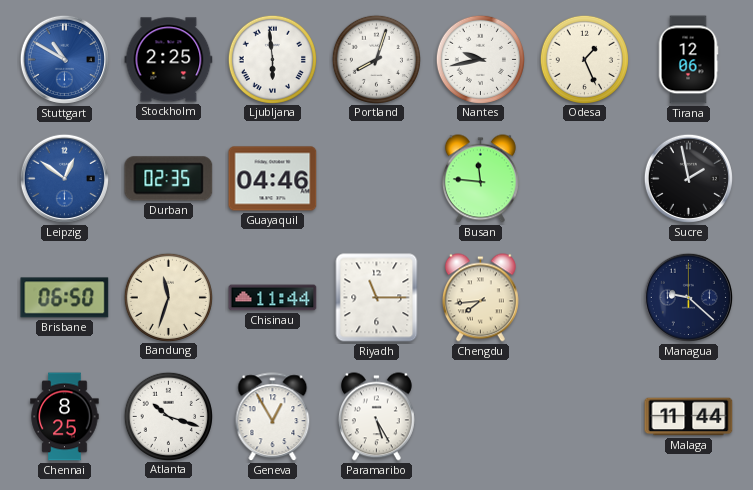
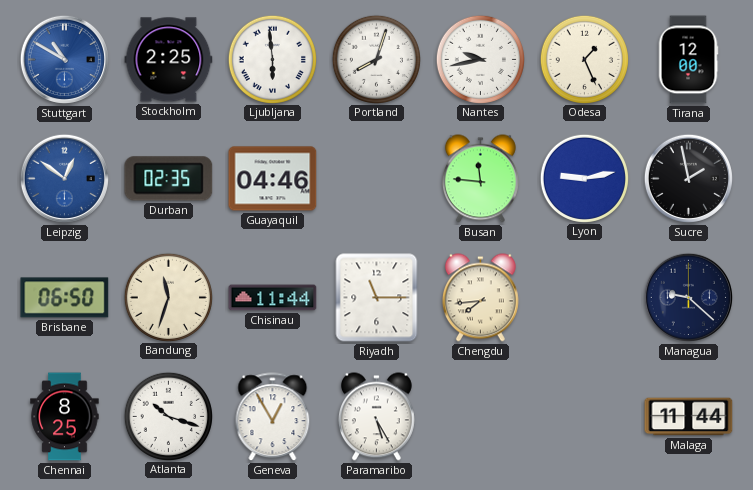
Tirana: 12:06 -> 12:00
Lyon: none -> 9:13
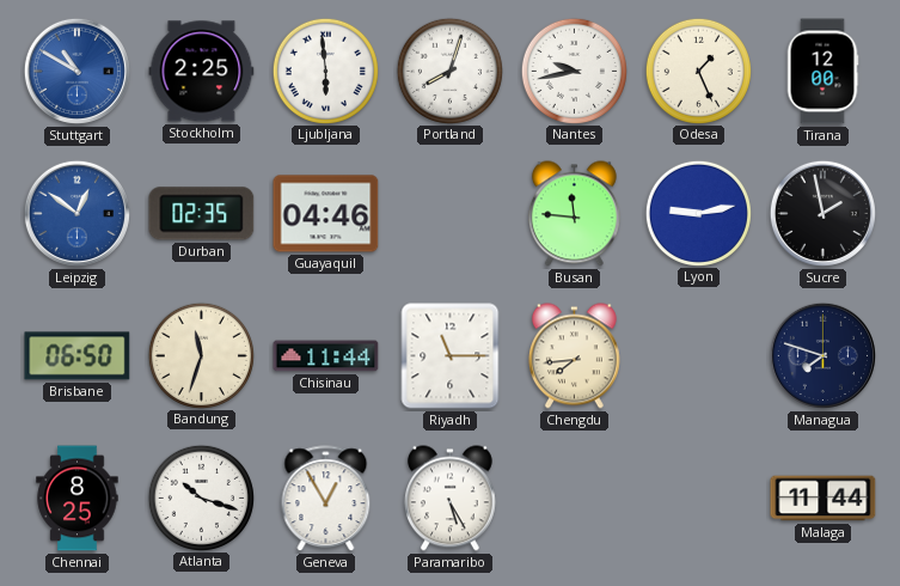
Managua: 9:22 -> 7:48
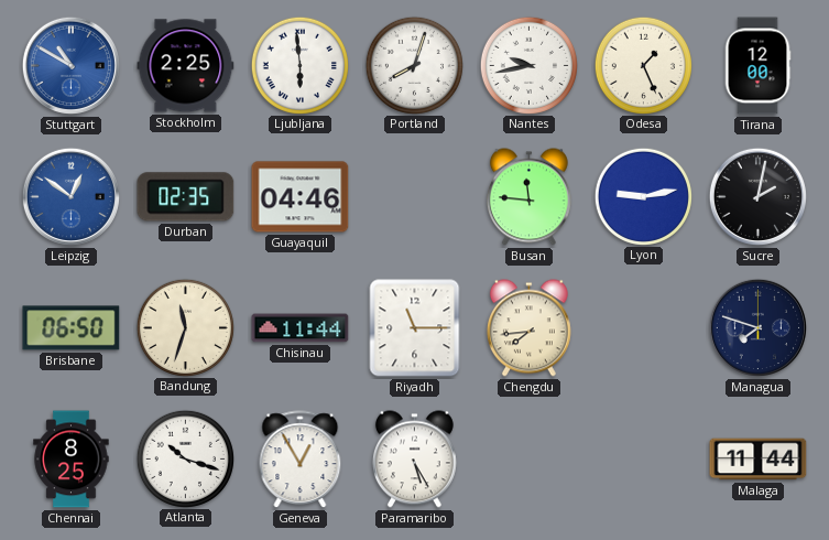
Sucre: 1:58 -> 2:02
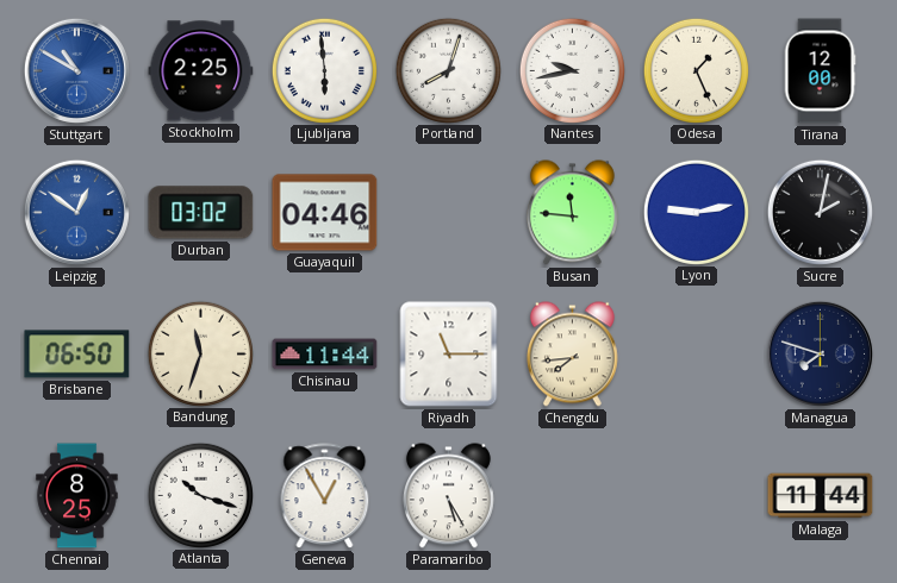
Durban: 02:35 -> 03:02
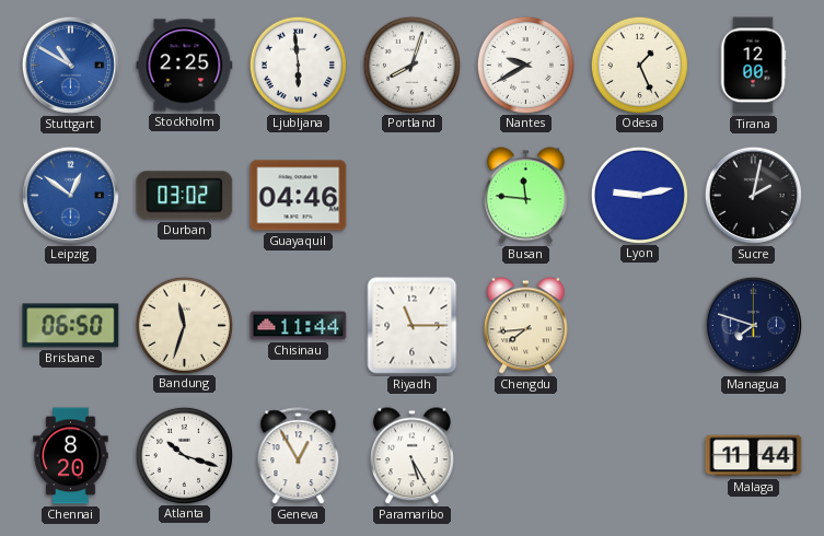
Nantes: 9:43 -> 9:40
Chennai: 8:25 -> 8:20
